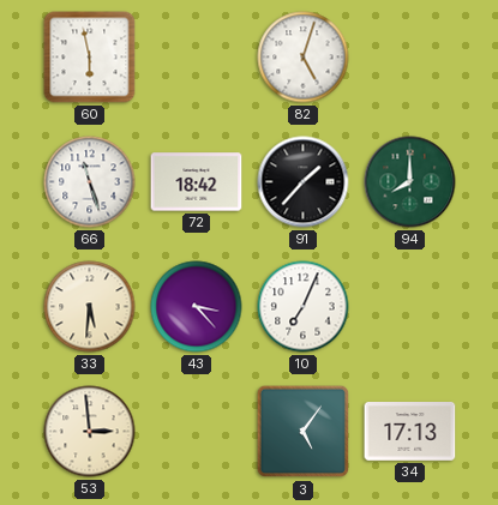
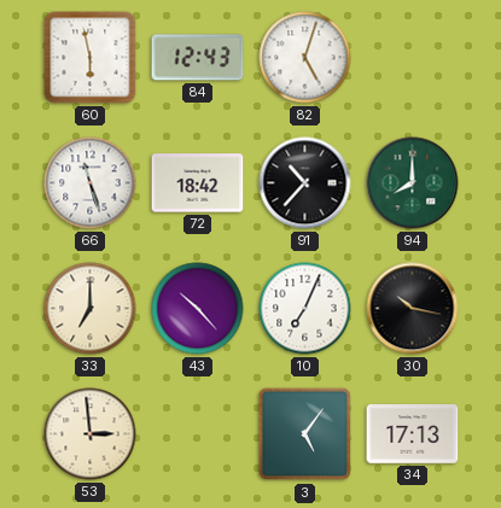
84: none -> 12:43
91: 1:37 -> 10:37
33: 5:31 -> 7:00
43: 3:23 -> 10:23
30: none -> 10:17
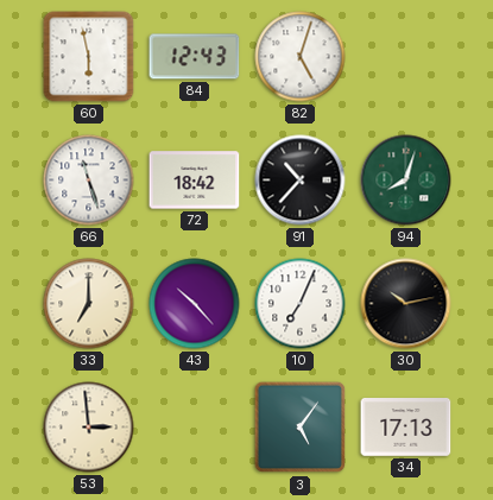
94: 8:00 -> 8:03
30: 10:17 -> 10:13
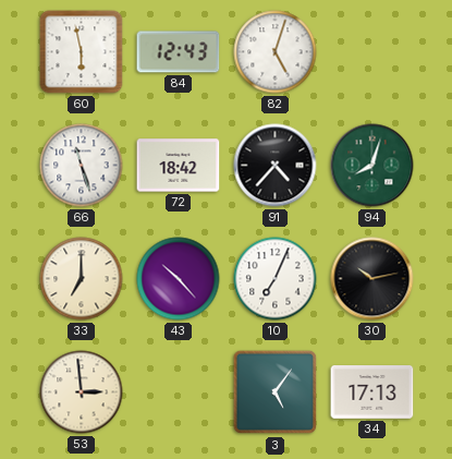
91: 10:37 -> 4:37
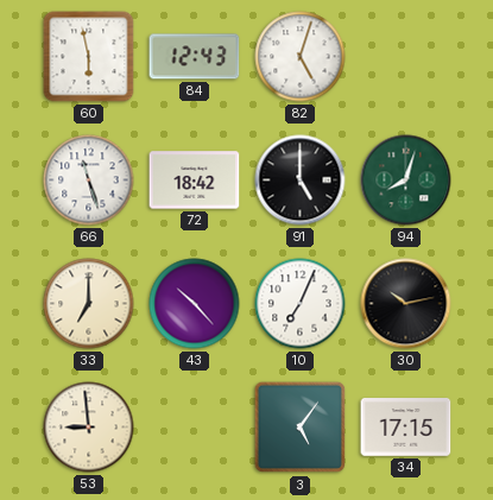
91: 4:37 -> 5:00
53: 2:59 -> 8:59
34: 17:13 -> 17:15
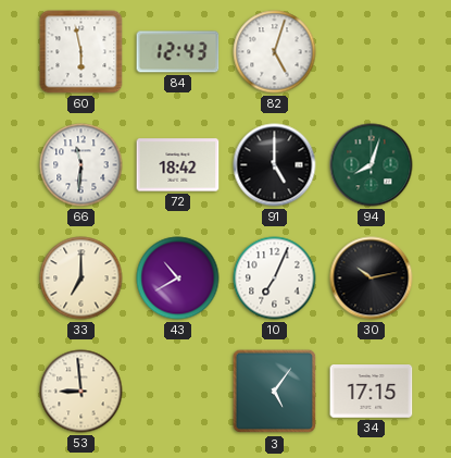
66: 11:27 -> 11:31
43: 10:23 -> 10:40
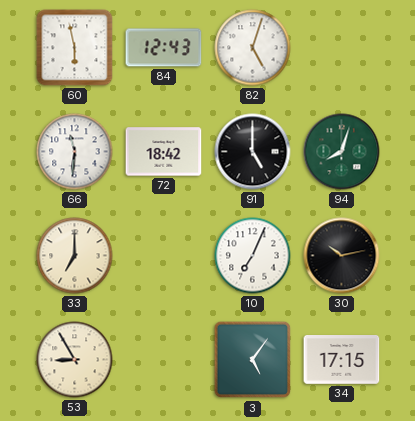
43: 10:40 -> none
53: 8:59 -> 8:55
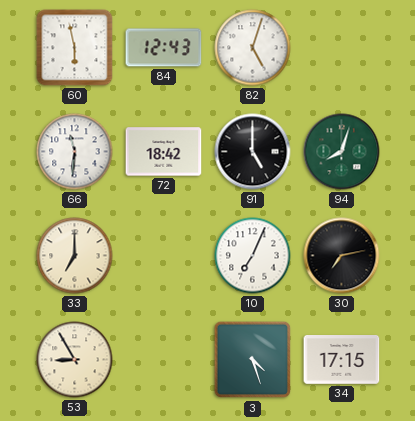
30: 10:13 -> 7:13
3: 5:06 -> 4:27
